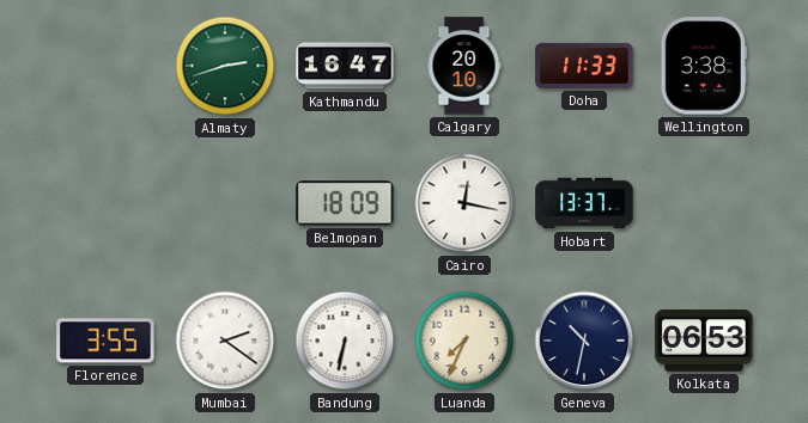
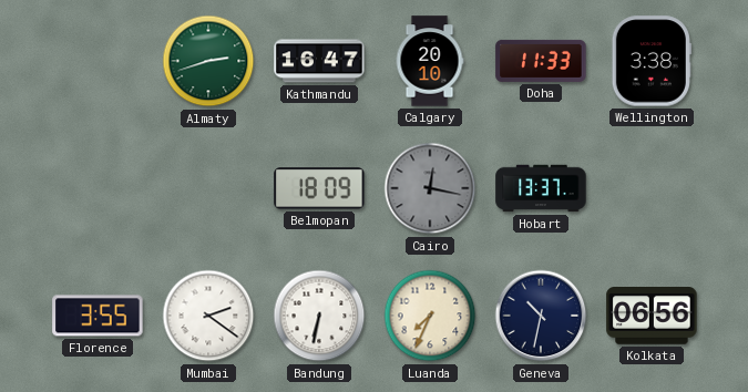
Cairo dial: white -> grey
Kolkata: 06:53 -> 06:56
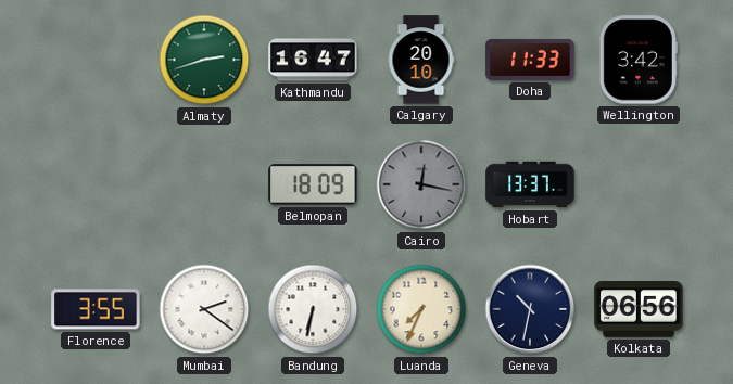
Wellington: 3:38 -> 3:42
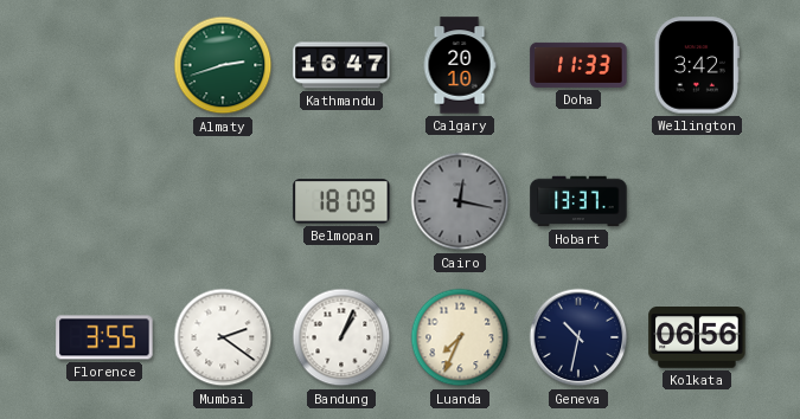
Bandung: 6:32 -> 1:04
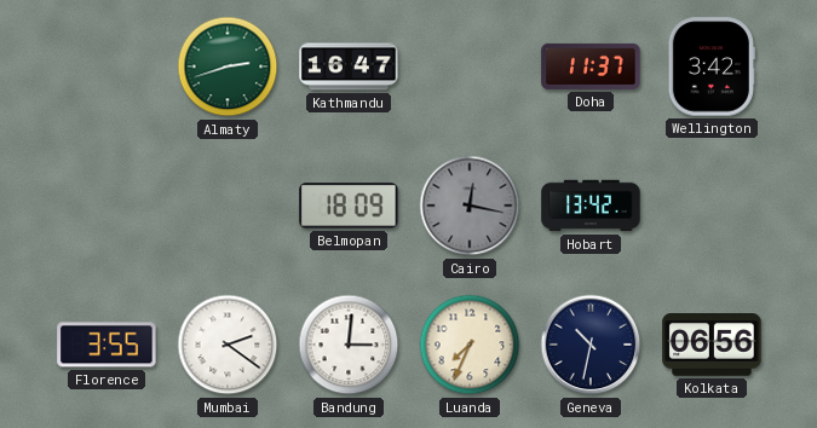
Calgary: 20:10 -> none
Doha: 11:33 -> 11:37
Hobart: 13:37 -> 13:42
Bandung: 1:04 -> 3:01
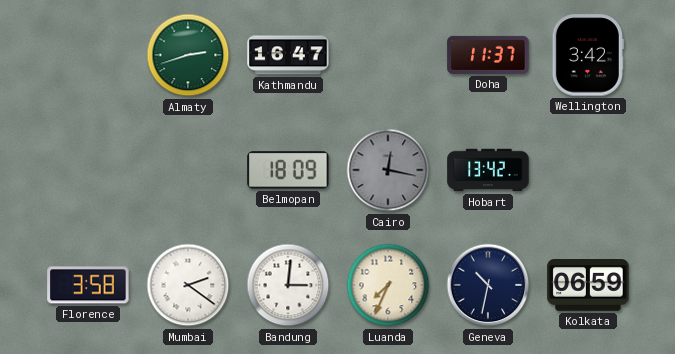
Florence: 3:55 -> 3:58
Kolkata: 06:56 -> 06:59
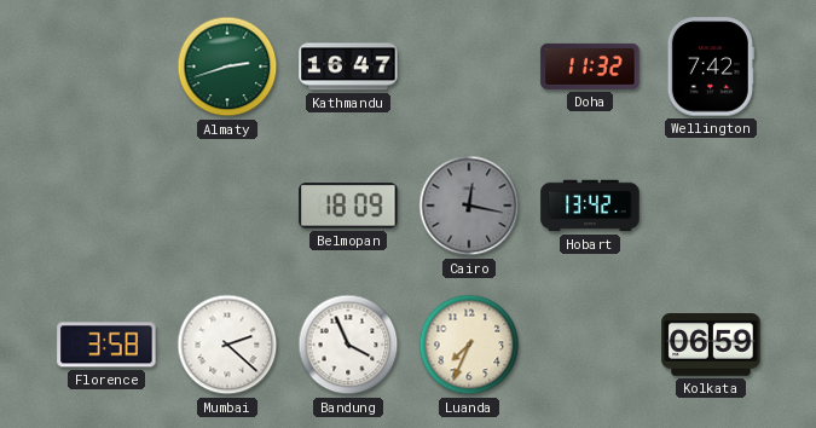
Doha: 11:37 -> 11:32
Wellington: 3:42 -> 7:42
Mumbai: 2:21 -> 2:22
Bandung: 3:01 -> 3:56
Geneva: 10:32 -> none
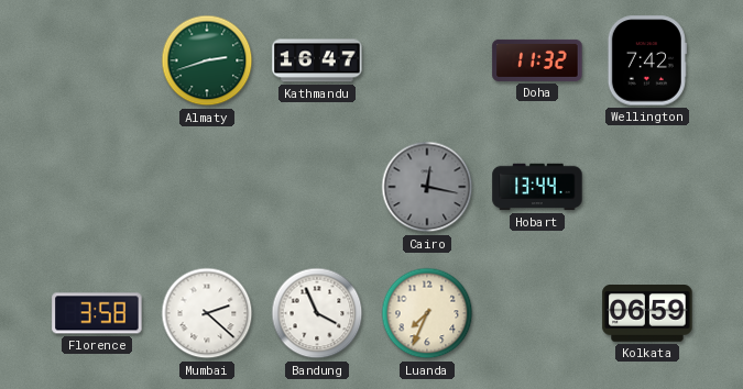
Belmopan: 18:09 -> none
Hobart: 13:42 -> 13:44
